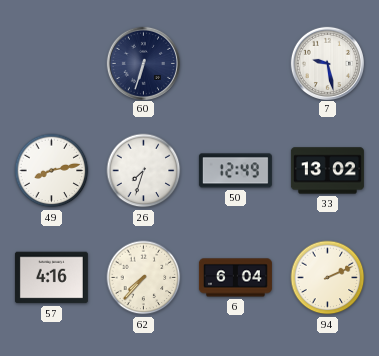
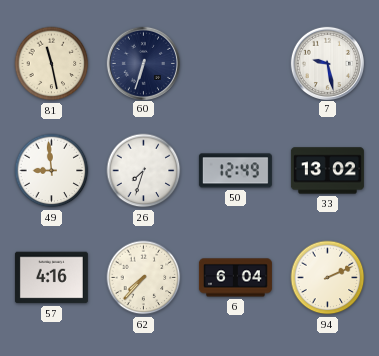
81: none -> 11:28
49: 8:13 -> 8:59
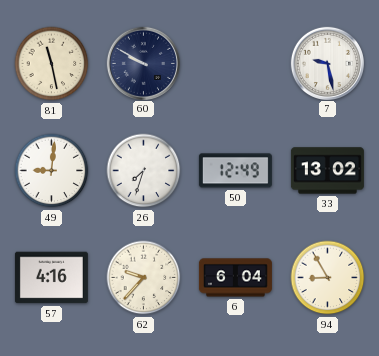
60: 6:33 -> 9:50
49: 8:59 -> 9:01
62: 7:37 -> 9:37
94: 2:11 -> 8:55
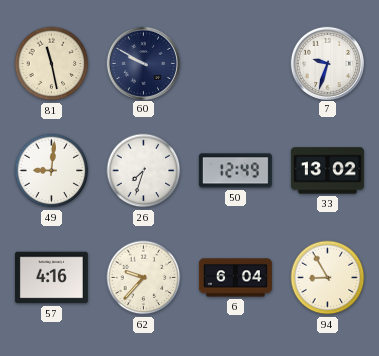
7: 9:28 -> 9:33
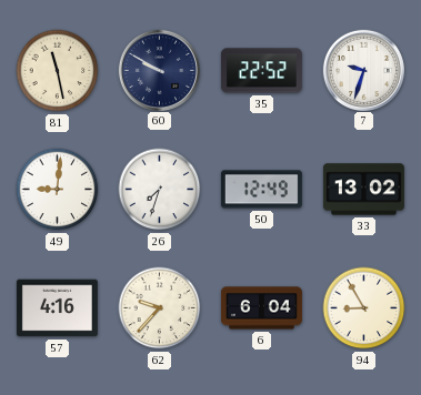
35: none -> 22:52
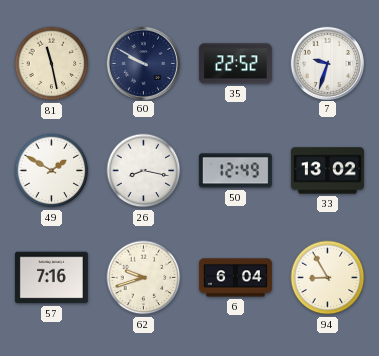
49: 9:01 -> 1:50
26: 7:33 -> 8:17
57: 4:16 -> 7:16
62: 9:37 -> 9:42
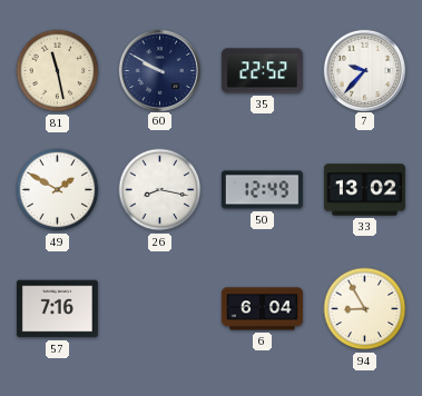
7: 9:33 -> 9:37
62: 9:42 -> none
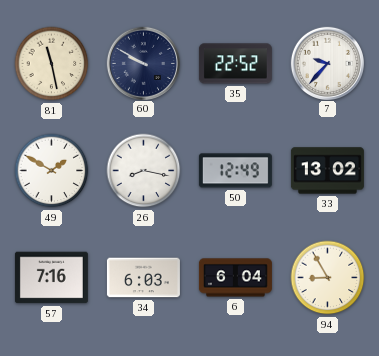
34: none -> 6:03
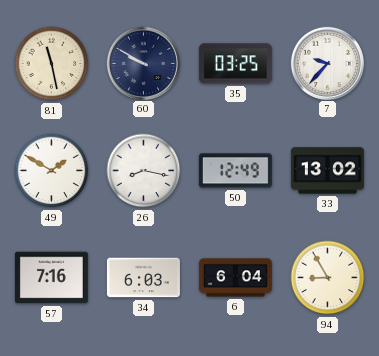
35: 22:52 -> 03:25
